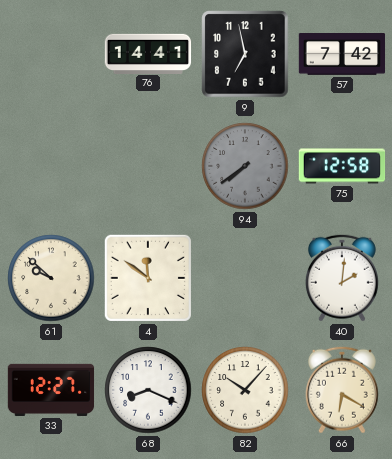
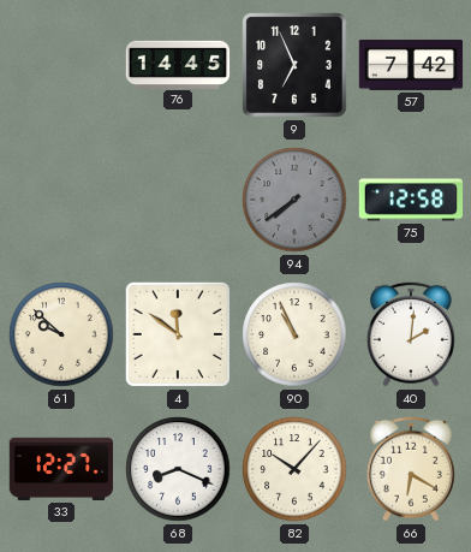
76: 14:41 -> 14:45
9: 6:58 -> 6:56
90: none -> 10:56
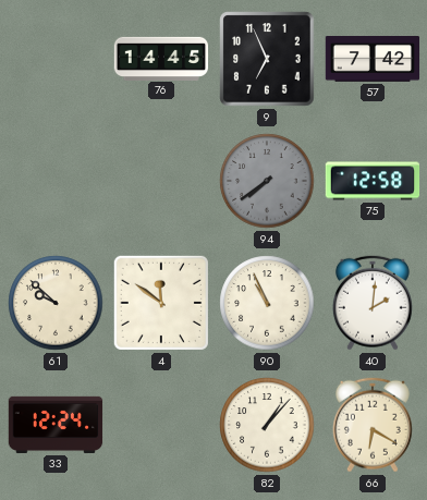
33: 12:27 -> 12:24
68: 8:19 -> none
82: 10:07 -> 1:07
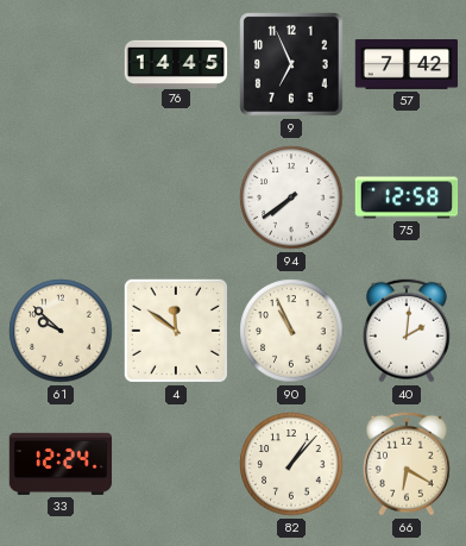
94 dial: grey -> white
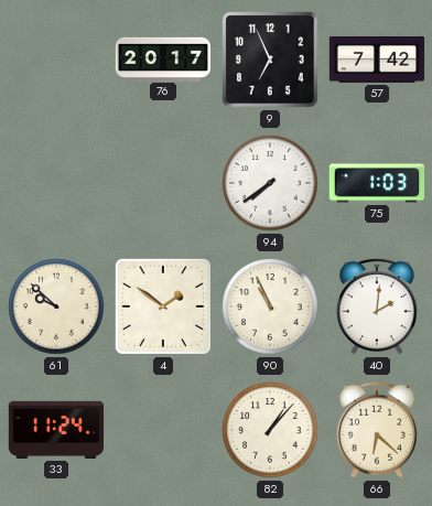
76: 14:45 -> 20:17
75: 12:58 -> 1:03
4: 11:51 -> 1:51
33: 12:24 -> 11:24
66: 6:20 -> 6:22
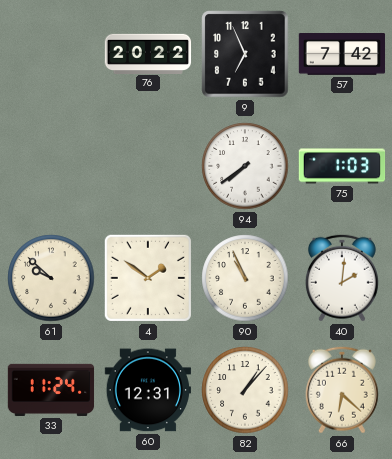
76: 20:17 -> 20:22
60: none -> 12:31
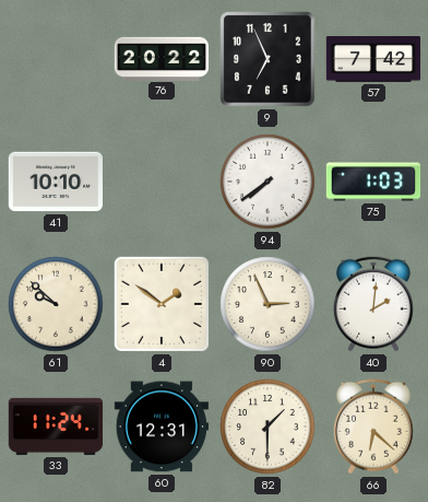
41: none -> 10:10
90: 10:56 -> 2:56
82: 1:07 -> 1:30
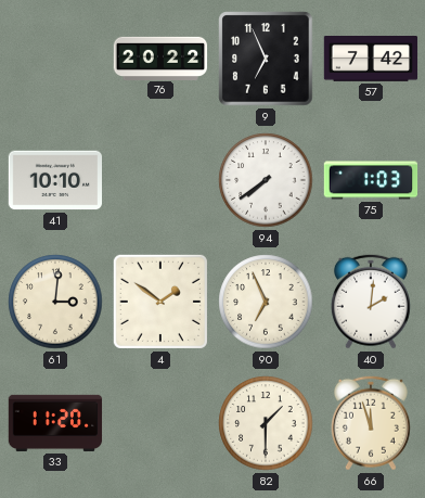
61: 9:52 -> 3:01
90: 2:56 -> 6:56
33: 11:24 -> 11:20
60: 12:31 -> none
66: 6:22 -> 11:57
